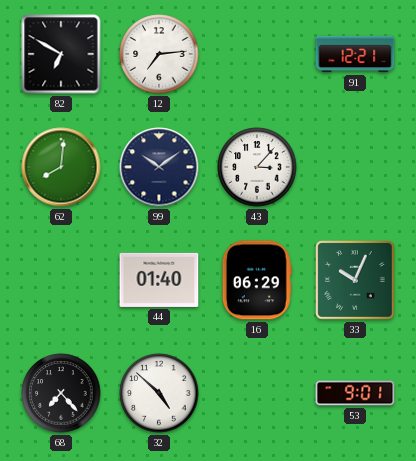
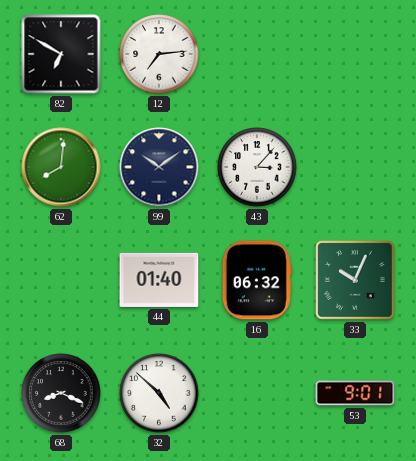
91: 12:21 -> none
16: 06:29 -> 06:32
68: 7:23 -> 8:19
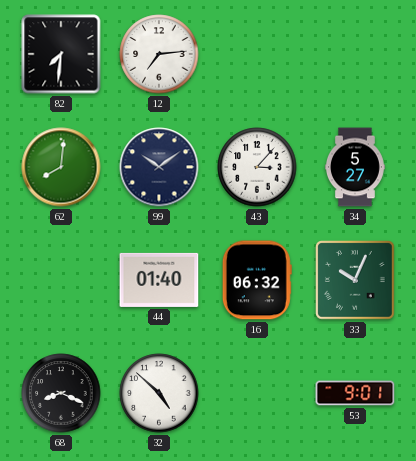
82: 6:50 -> 7:31
34: none -> 5:27
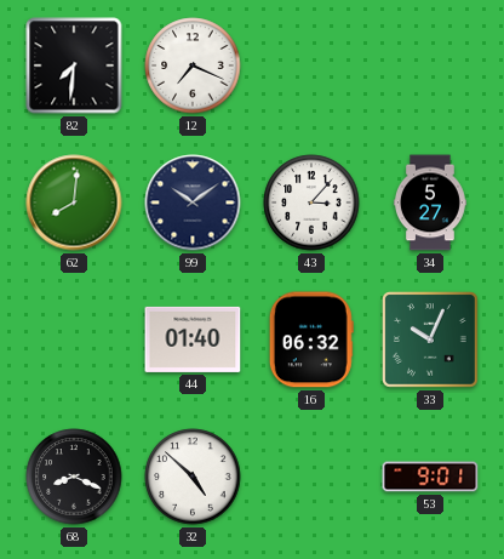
12: 7:14 -> 7:19
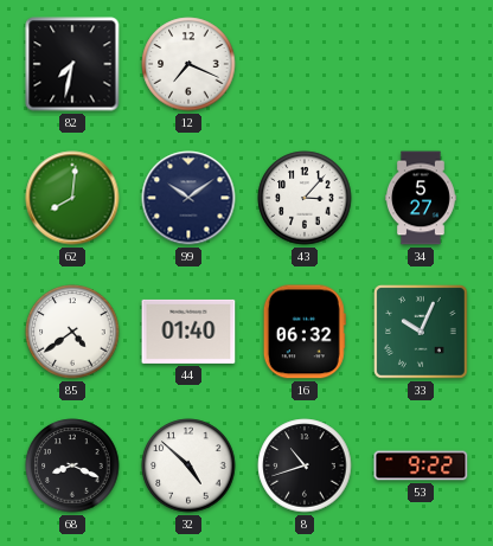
82: 7:31 -> 7:32
85: none -> 4:39
8: none -> 10:42
53: 9:01 -> 9:22
